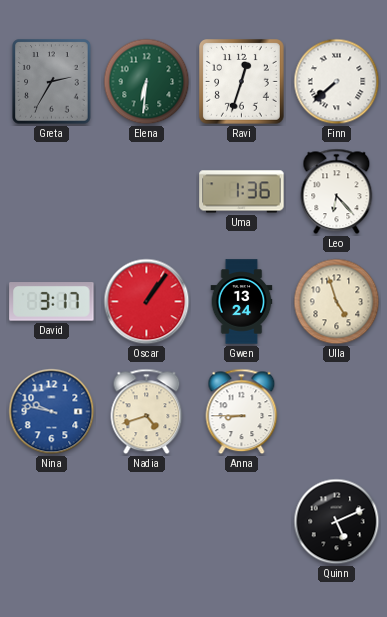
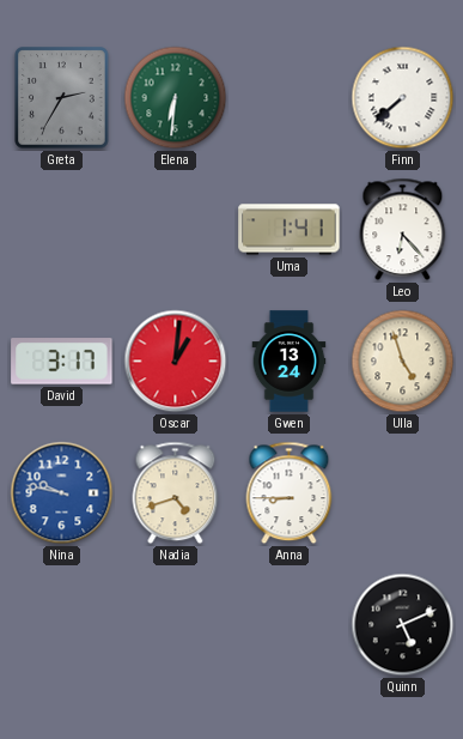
Ravi: 12:33 -> none
Uma: 1:36 -> 1:41
Oscar: 1:06 -> 1:01
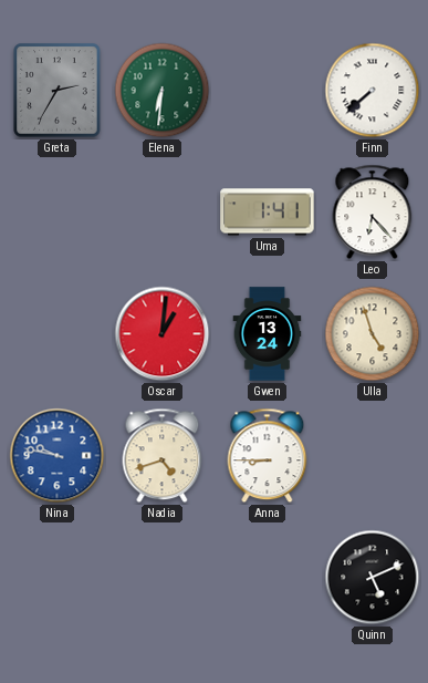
David: 3:17 -> none
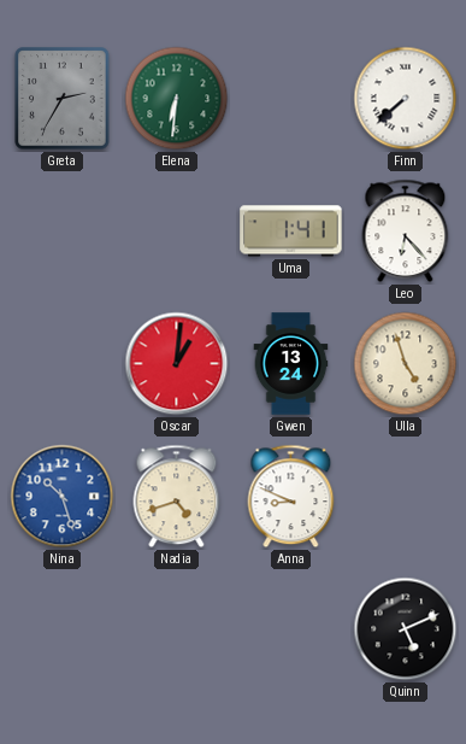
Nina: 9:47 -> 10:27
Anna: 8:45 -> 8:49
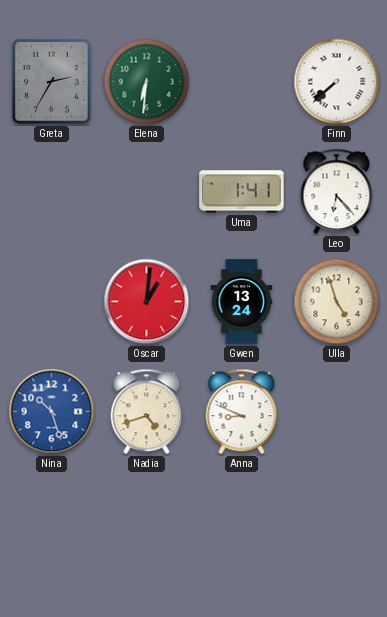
Quinn: 5:11 -> none
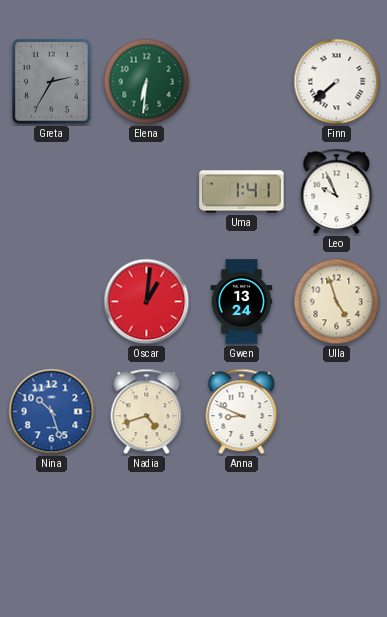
Leo: 6:23 -> 9:56
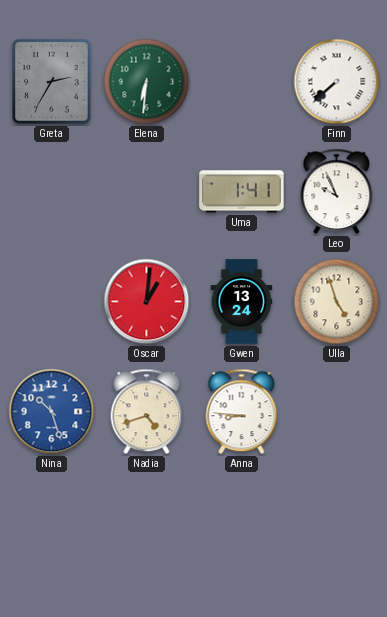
Anna: 8:49 -> 8:46
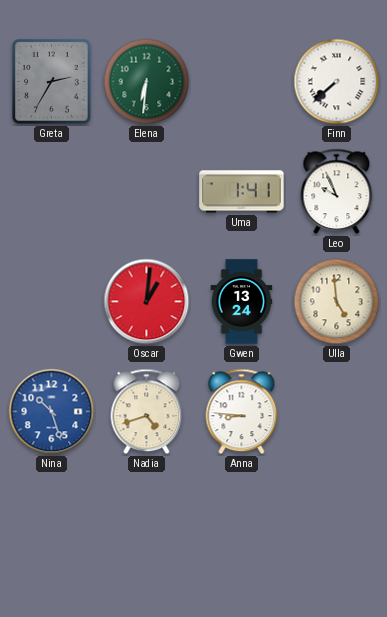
Ulla: 4:57 -> 4:59
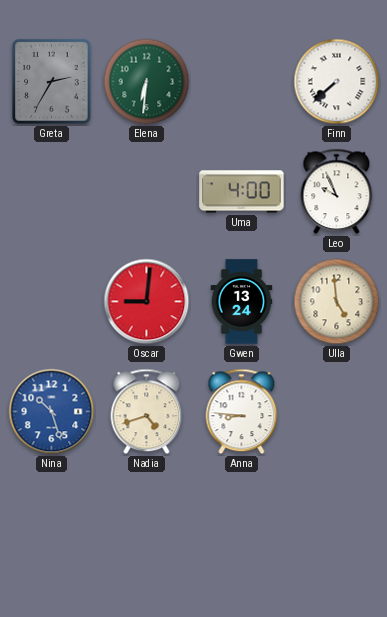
Uma: 1:41 -> 4:00
Oscar: 1:01 -> 9:01
